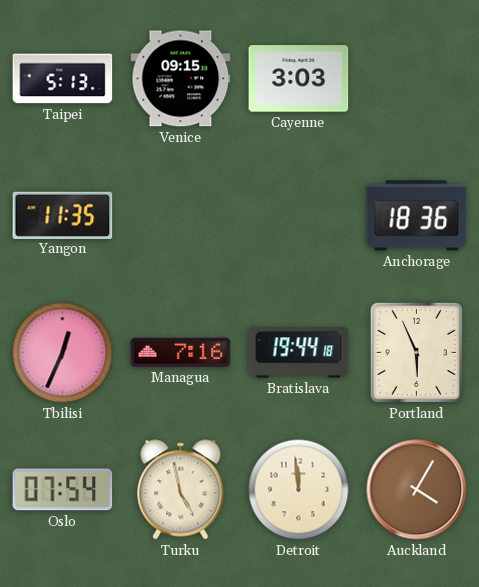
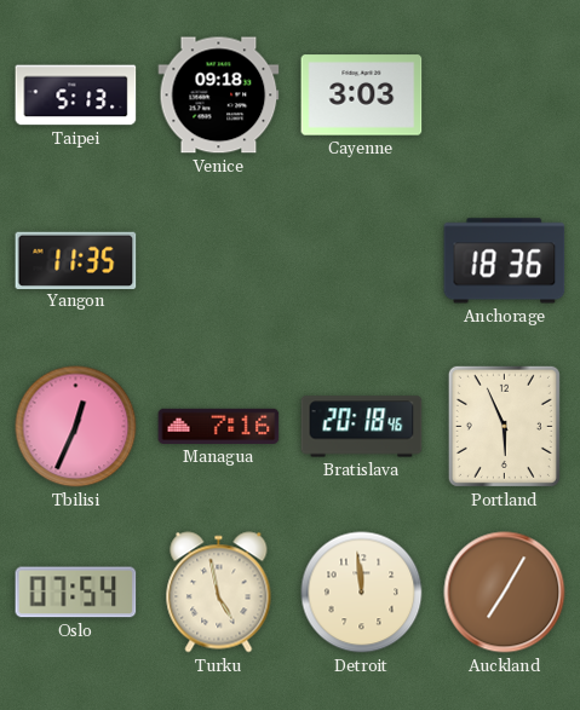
Venice: 09:15 -> 09:18
Bratislava: 19:44 -> 20:18
Auckland: 4:05 -> 7:05
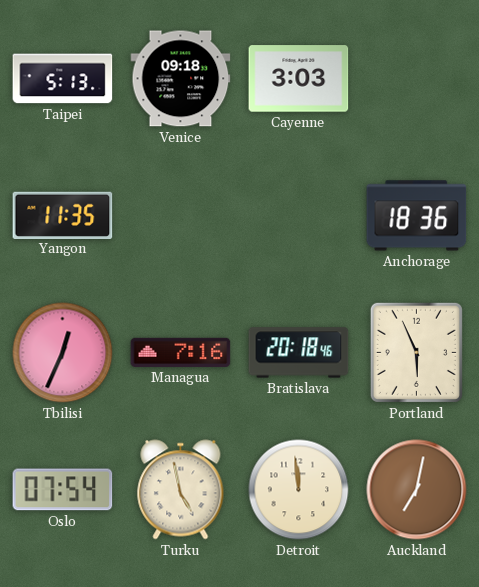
Auckland: 7:05 -> 7:02
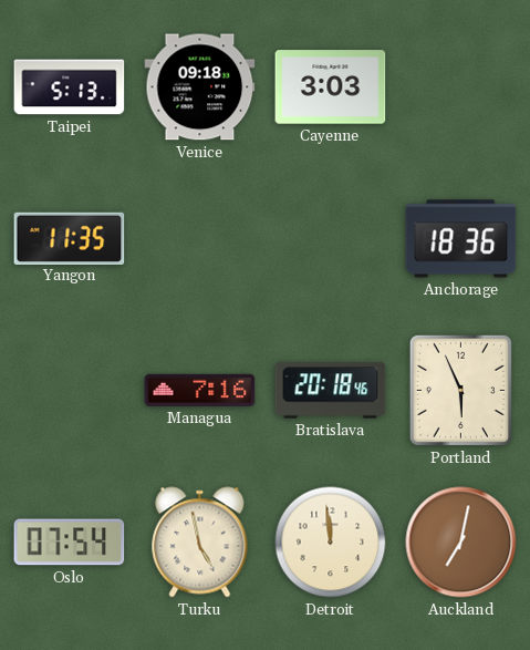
Tbilisi: 12:34 -> none
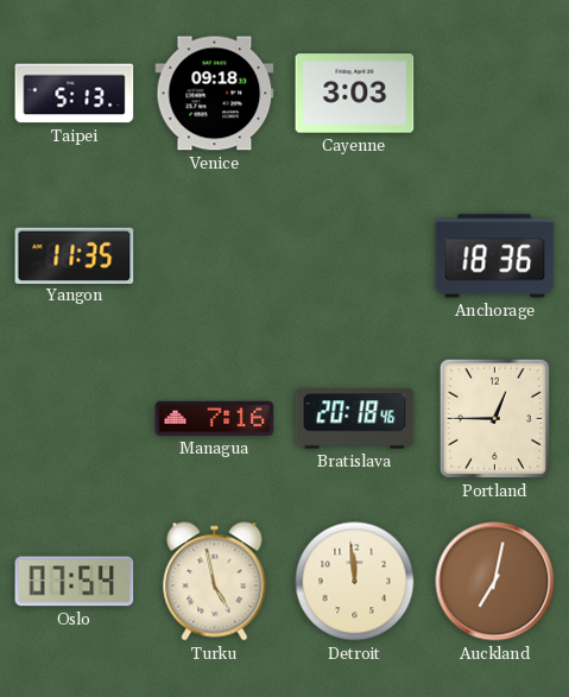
Portland: 5:56 -> 12:45
